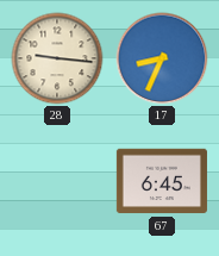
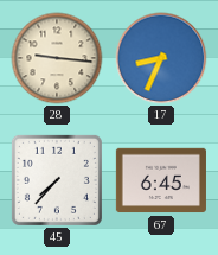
45: none -> 7:37
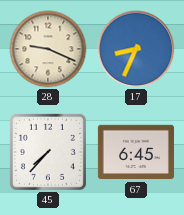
28: 9:16 -> 9:19
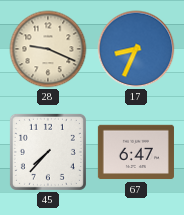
67: 6:45 -> 6:47
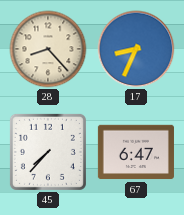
28: 9:19 -> 8:23
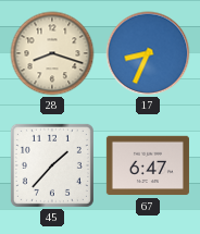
28: 8:23 -> 8:18
45: 7:37 -> 1:37
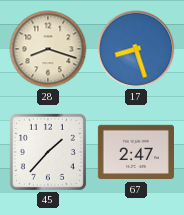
17: 8:34 -> 8:27
67: 6:47 -> 2:47
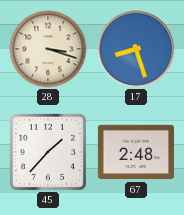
28: 8:18 -> 3:18
67: 2:47 -> 2:48
